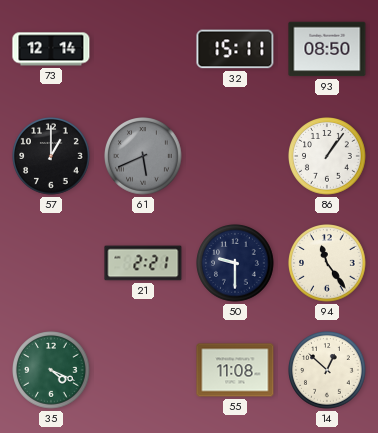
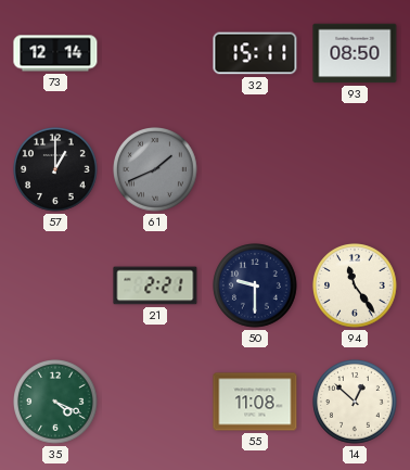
61: 5:41 -> 1:41
86: 1:06 -> none
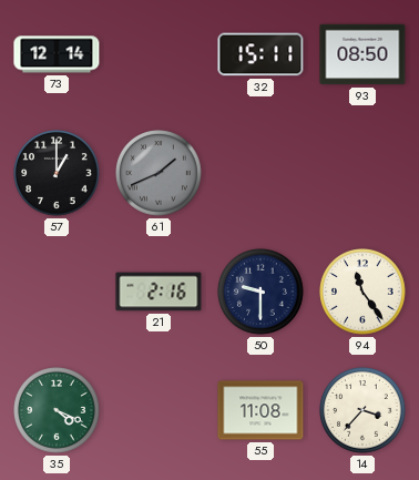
21: 2:21 -> 2:16
14: 12:52 -> 3:37
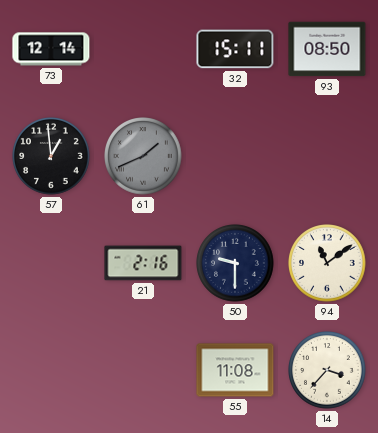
57: 1:00 -> 12:59
94: 11:24 -> 11:09
35: 4:19 -> none
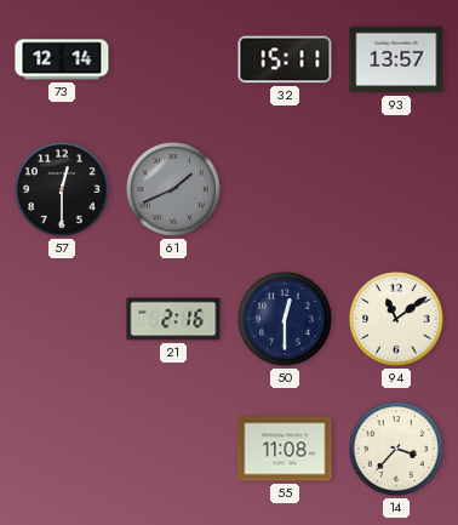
93: 08:50 -> 13:57
57: 12:59 -> 12:30
50: 9:30 -> 12:30
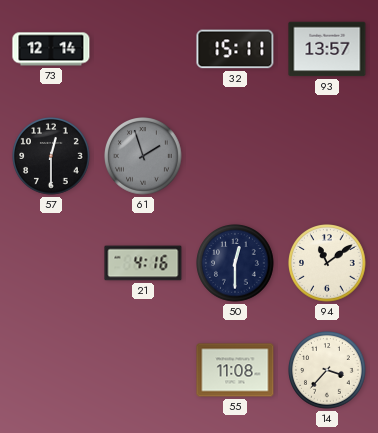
61: 1:41 -> 1:57
21: 2:16 -> 4:16
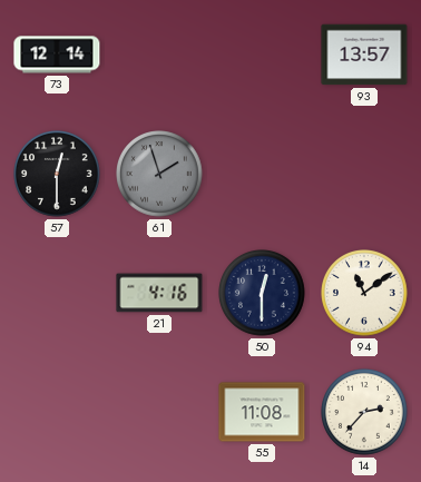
32: 15:11 -> none
14: 3:37 -> 2:37
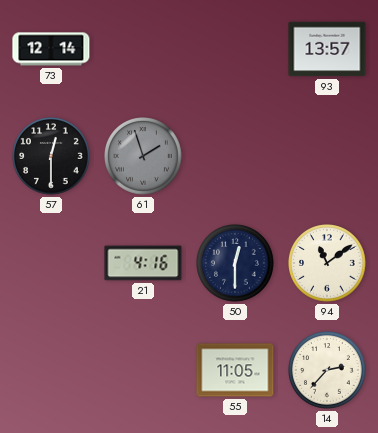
55: 11:08 -> 11:05
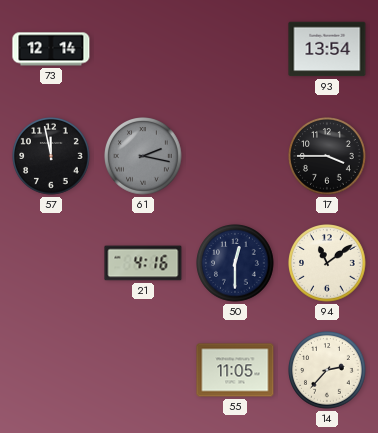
93: 13:57 -> 13:54
57: 12:30 -> 11:58
61: 1:57 -> 2:17
17: none -> 3:45
